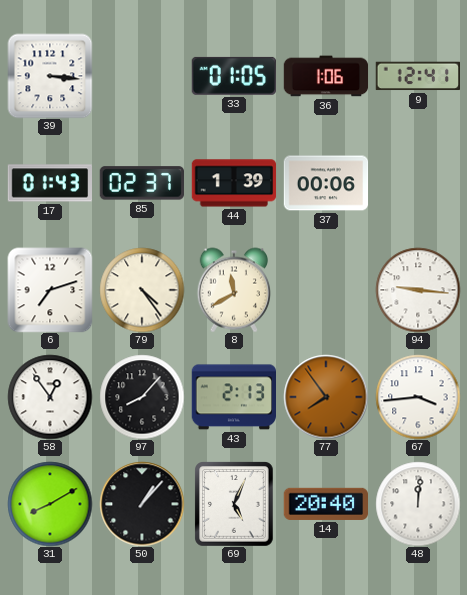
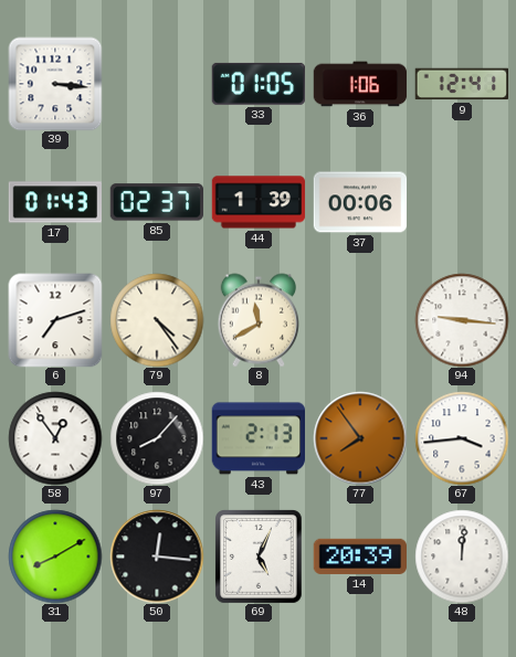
50: 1:07 -> 12:16
14: 20:40 -> 20:39
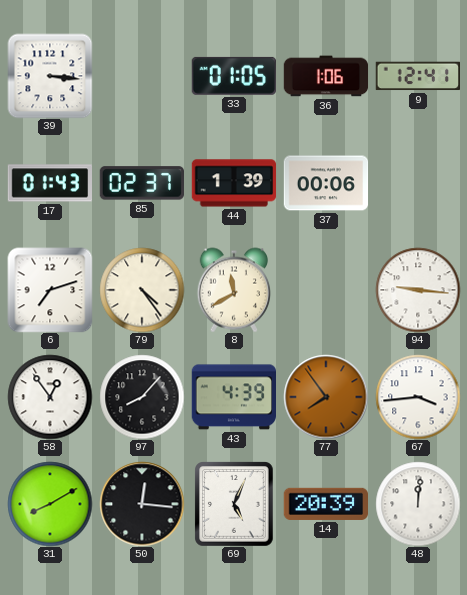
43: 2:13 -> 4:39
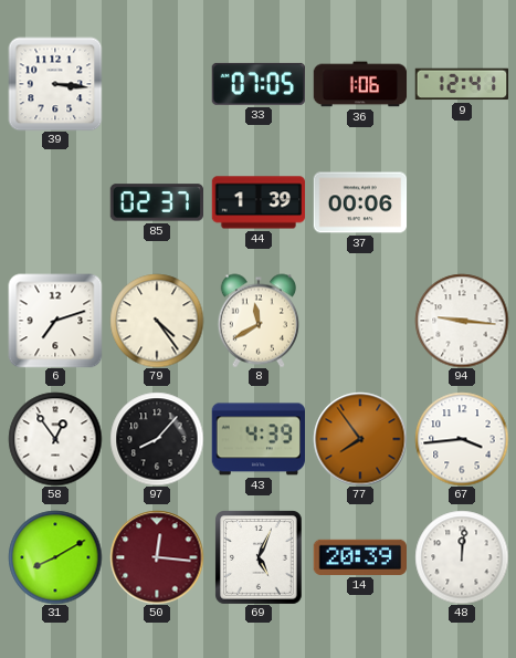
33: 01:05 -> 07:05
17: 01:43 -> none
50 dial: black -> burgundy
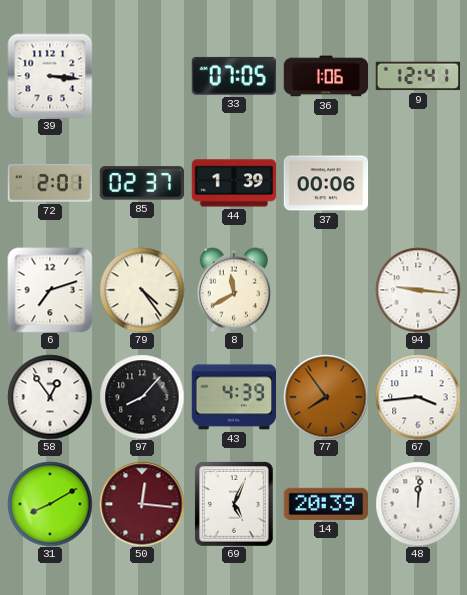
72: none -> 2:01
